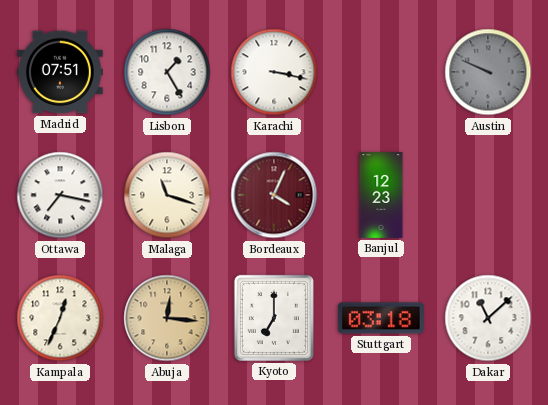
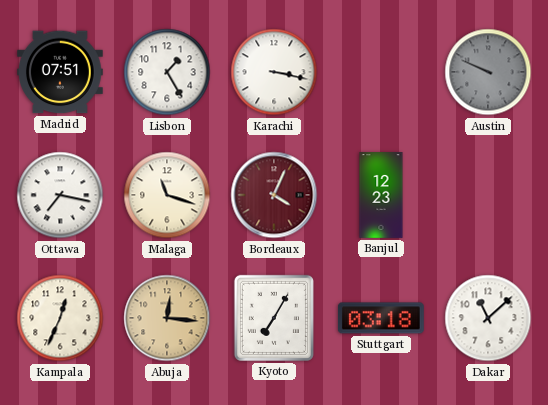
Kyoto: 7:00 -> 7:05
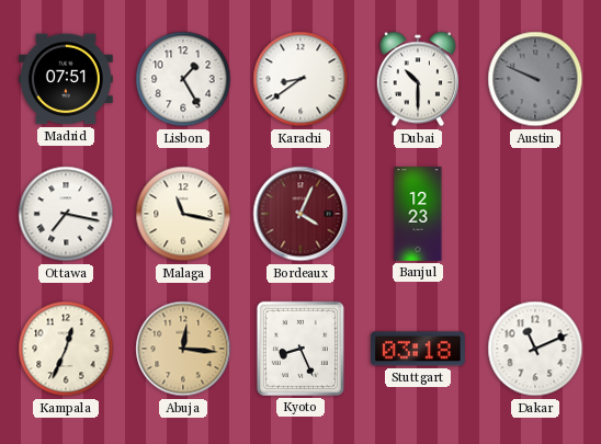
Karachi: 3:17 -> 8:39
Dubai: none -> 10:30
Malaga: 11:18 -> 11:17
Kyoto: 7:05 -> 8:26
Dakar: 11:08 -> 11:11
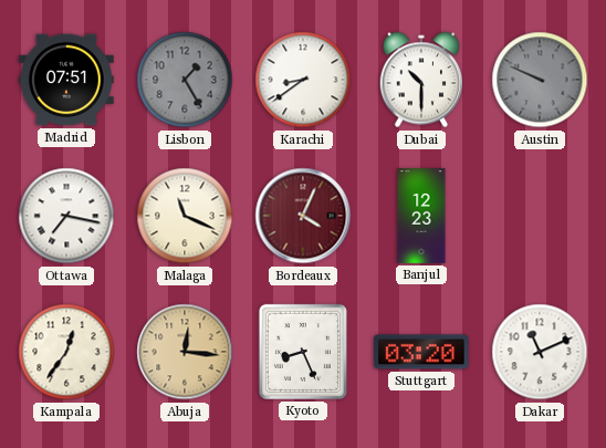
Lisbon dial: white -> grey
Malaga: 11:17 -> 11:19
Kampala: 12:34 -> 12:36
Stuttgart: 03:18 -> 03:20
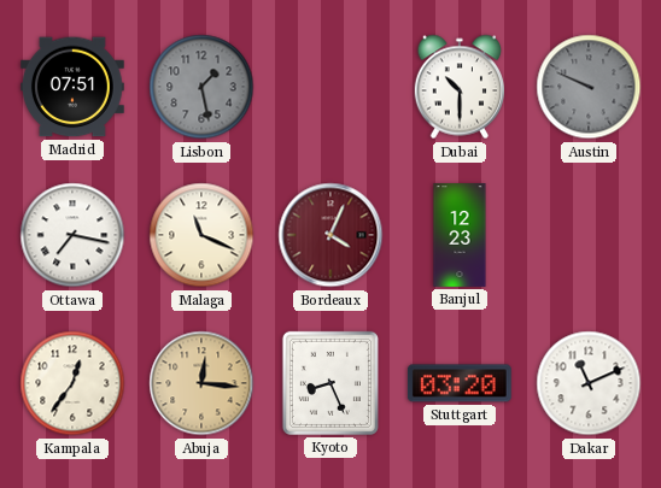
Lisbon: 1:25 -> 1:28
Karachi: 8:39 -> none
